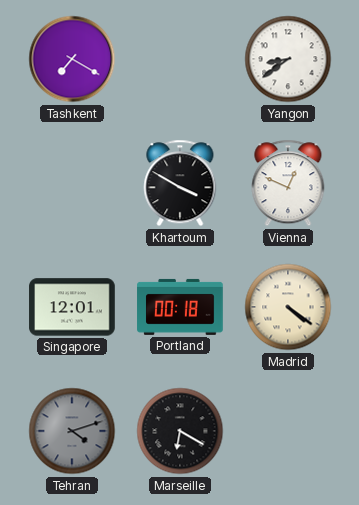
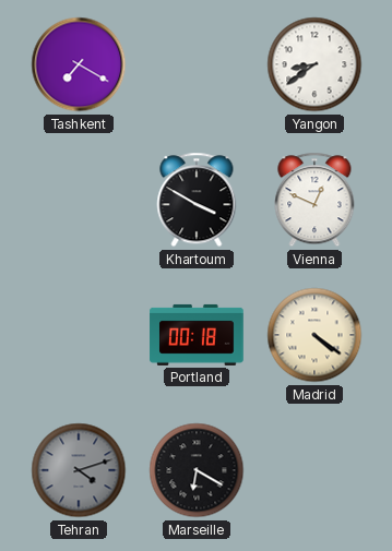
Singapore: 12:01 -> none
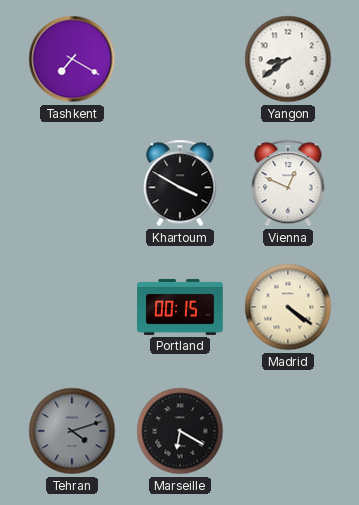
Portland: 00:18 -> 00:15
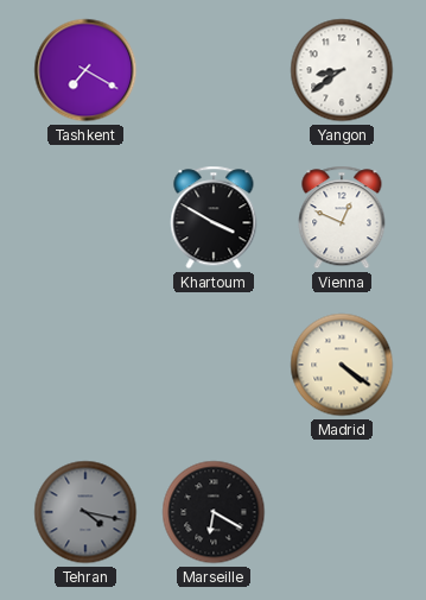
Portland: 00:15 -> none
Tehran: 4:12 -> 4:17
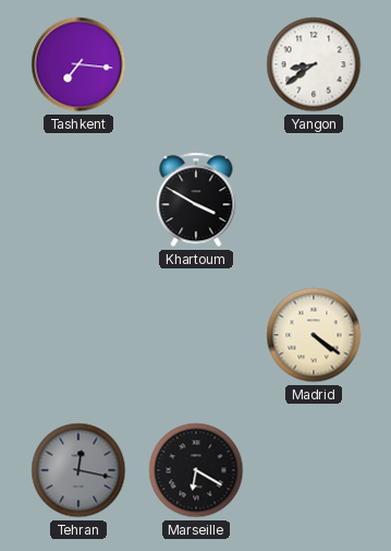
Tashkent: 7:20 -> 7:16
Vienna: 12:49 -> none
Tehran: 4:17 -> 12:17
